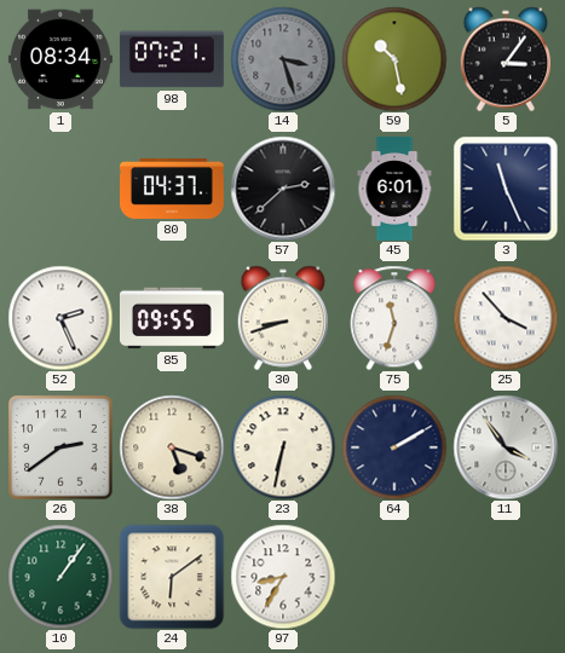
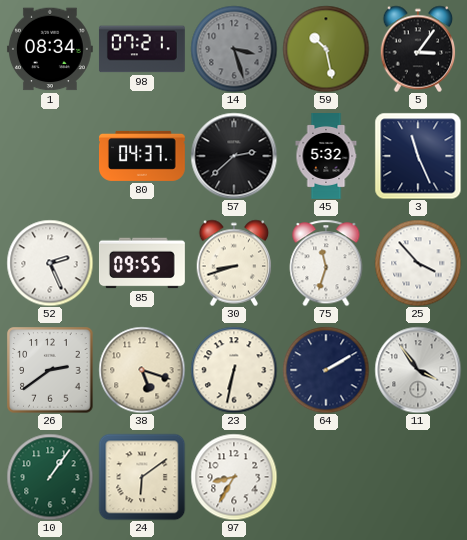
45: 6:01 -> 5:32
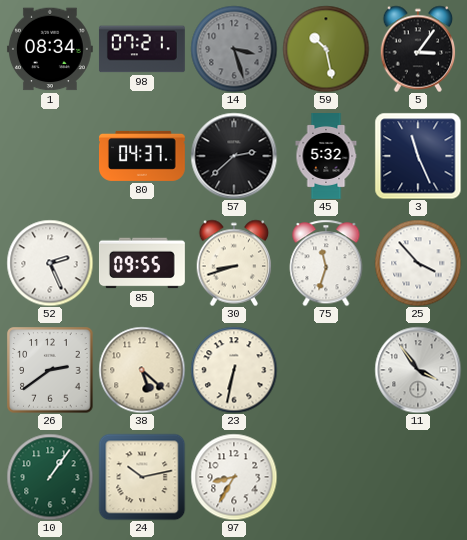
38: 5:18 -> 5:22
64: 2:10 -> none
24: 6:09 -> 10:13
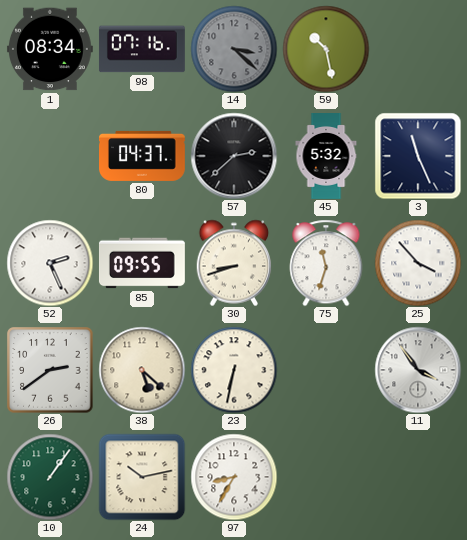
98: 07:21 -> 07:16
14: 3:27 -> 3:22
5: 3:06 -> none
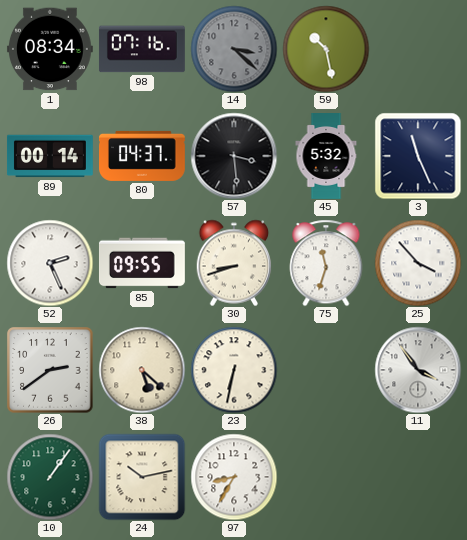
89: none -> 00:14
57: 2:38 -> 3:29
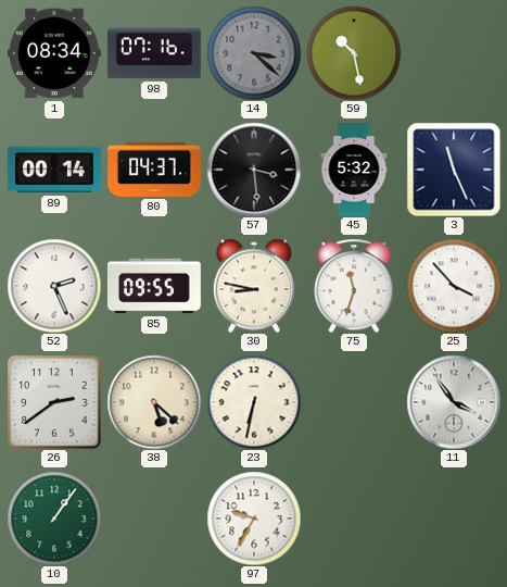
30: 8:42 -> 8:47
24: 10:13 -> none
97: 8:35 -> 9:35
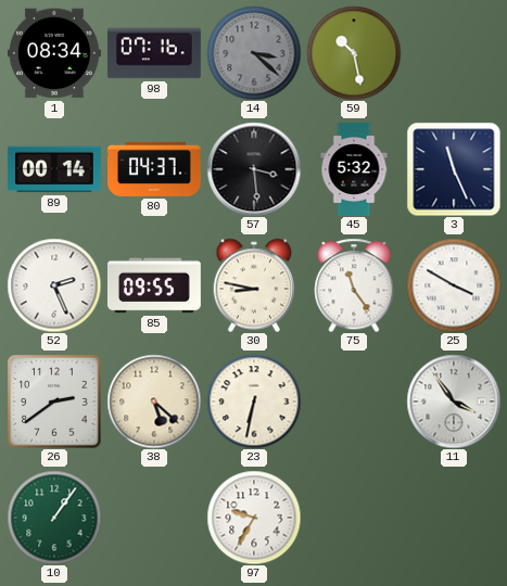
75: 11:33 -> 11:24
25: 3:53 -> 3:50
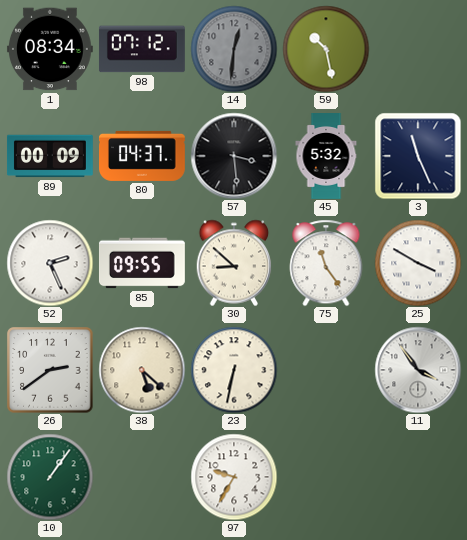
98: 07:16 -> 07:12
14: 3:22 -> 12:31
89: 00:14 -> 00:09
30: 8:47 -> 8:52
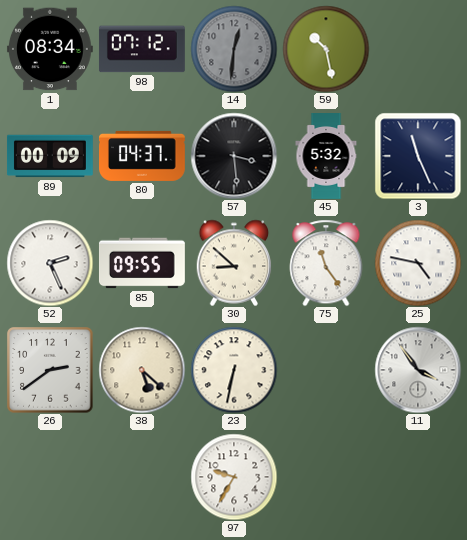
25: 3:50 -> 4:47
10: 1:06 -> none
